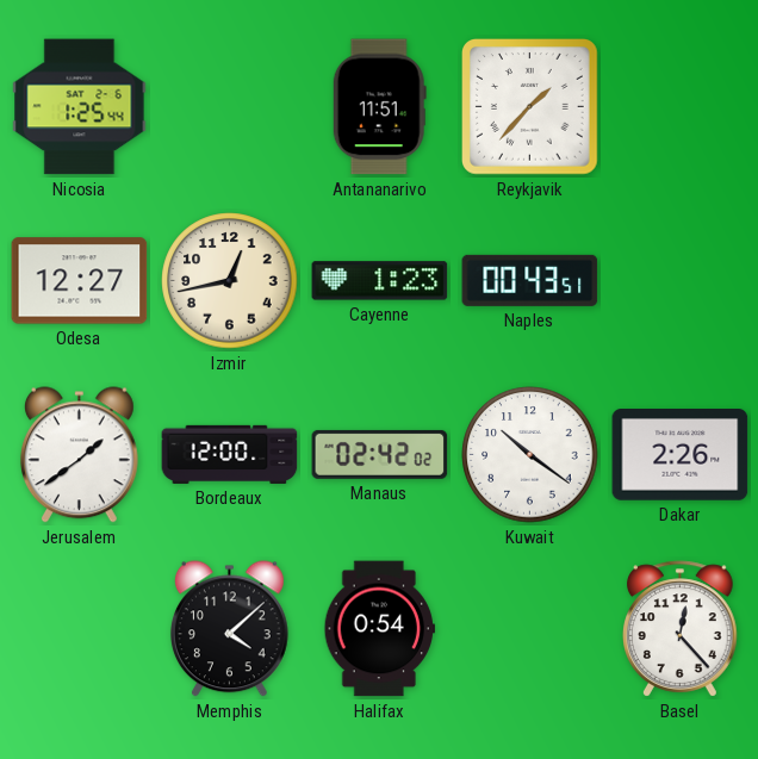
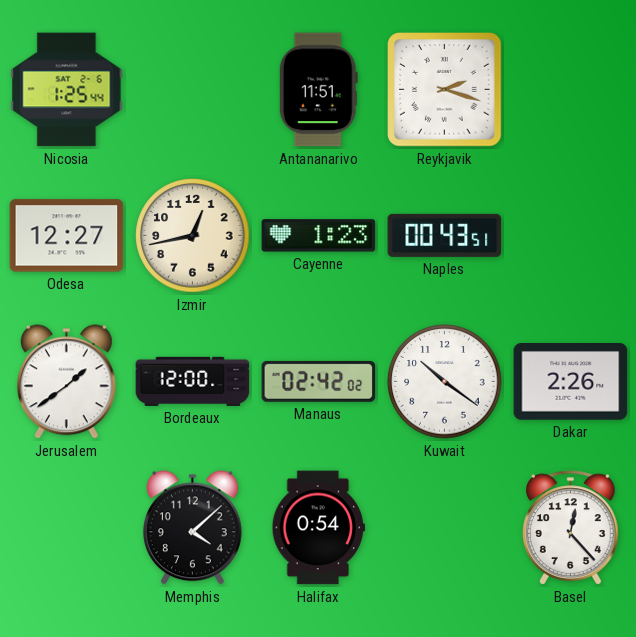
Reykjavik: 1:37 -> 2:18
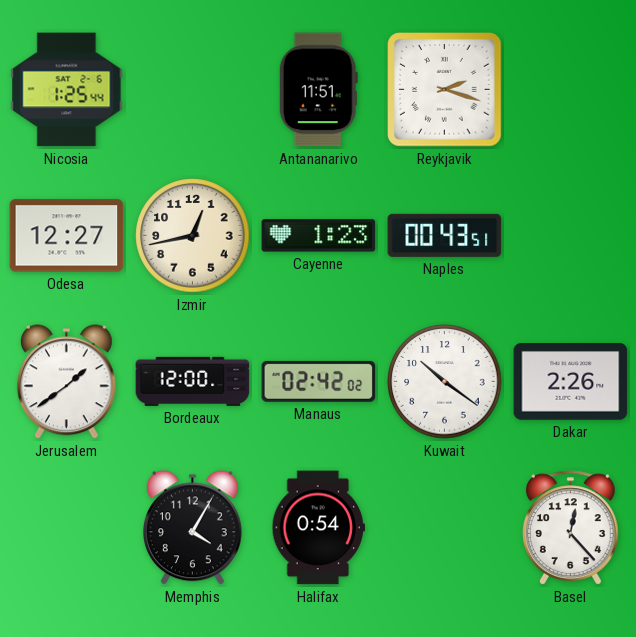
Memphis: 4:08 -> 4:05
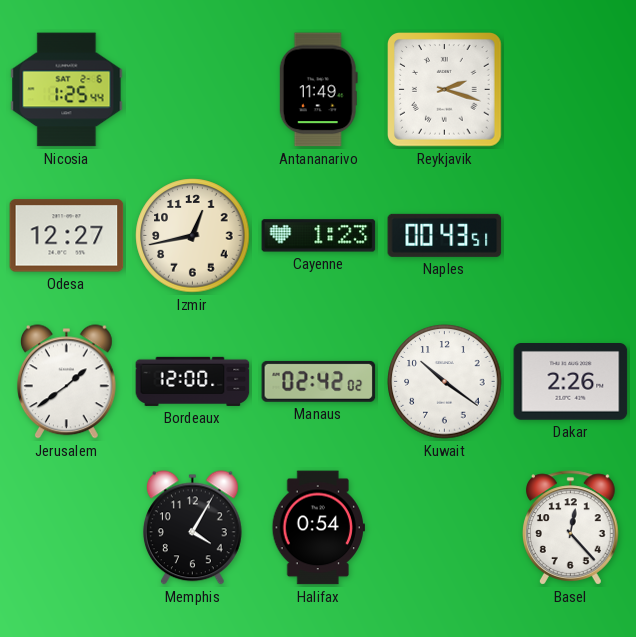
Antananarivo: 11:51 -> 11:49
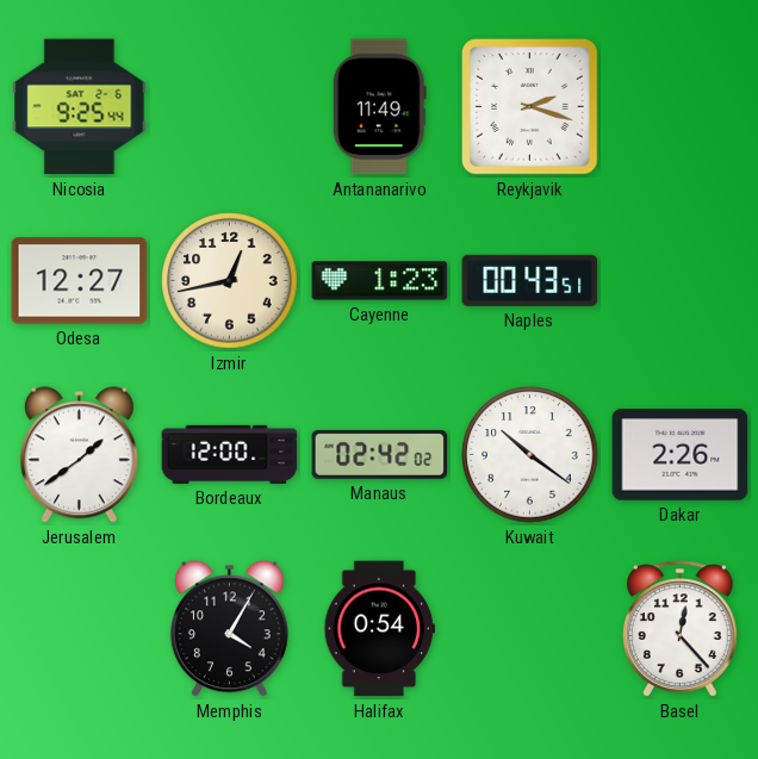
Nicosia: 1:25 -> 9:25
